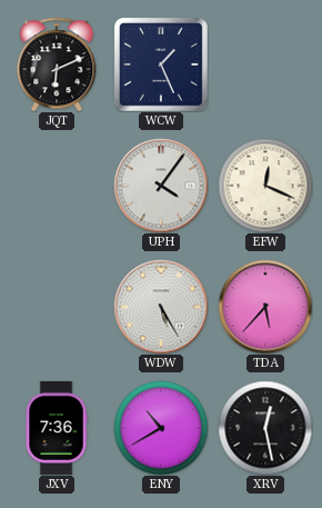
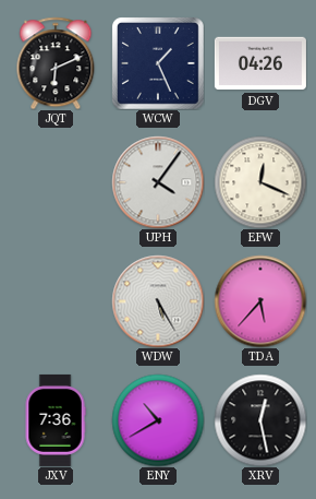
DGV: none -> 04:26
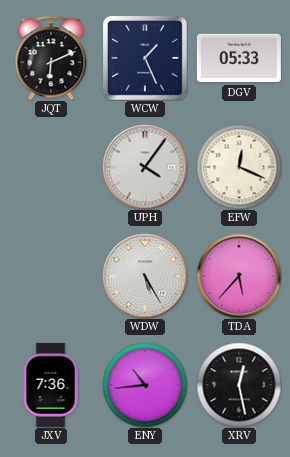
DGV: 04:26 -> 05:33
ENY: 10:40 -> 10:44
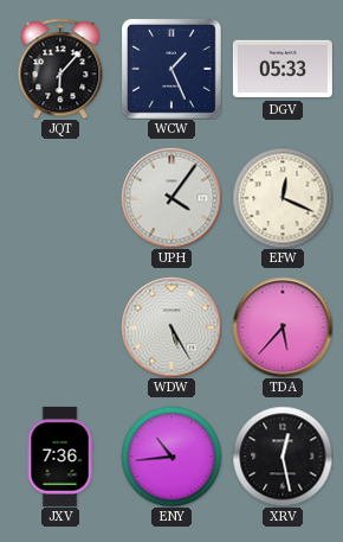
JQT: 6:11 -> 6:07
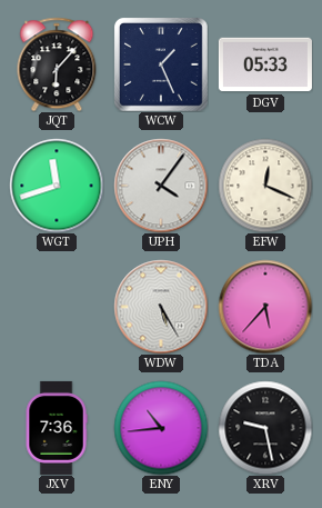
WGT: none -> 11:42
XRV: 12:28 -> 9:28
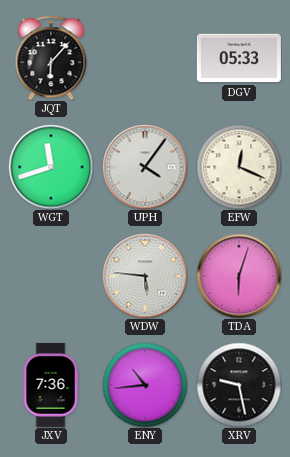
WCW: 1:26 -> none
WDW: 5:25 -> 5:46
TDA: 5:37 -> 6:03
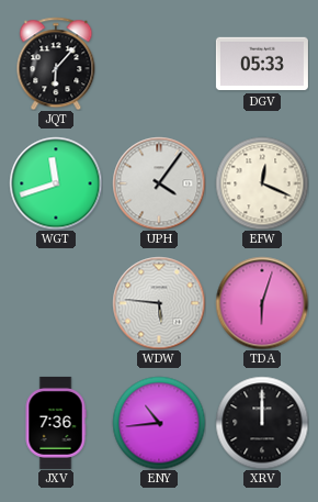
XRV: 9:28 -> 12:00
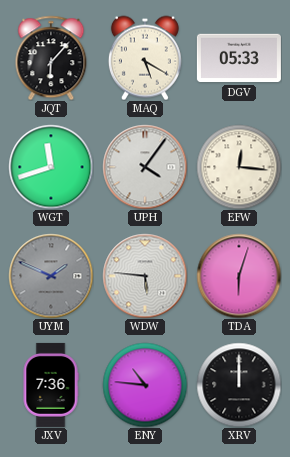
MAQ: none -> 5:20
EFW: 12:19 -> 12:16
UYM: none -> 1:49
ENY: 10:44 -> 10:46
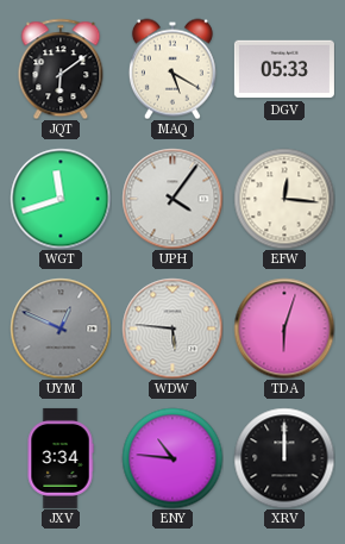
JQT: 6:07 -> 6:09
UYM: 1:49 -> 12:49
JXV: 7:36 -> 3:34
